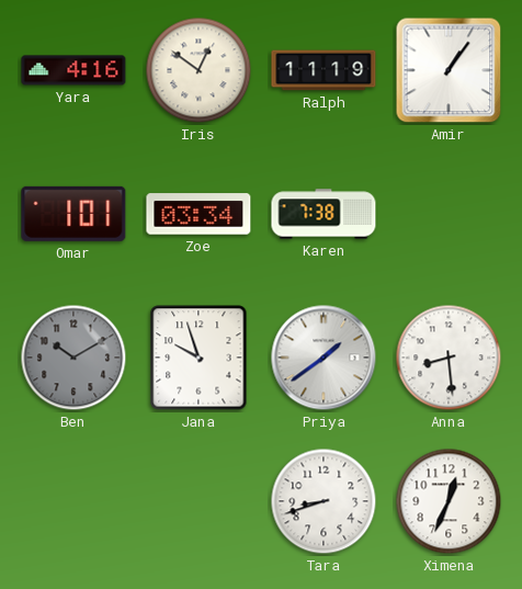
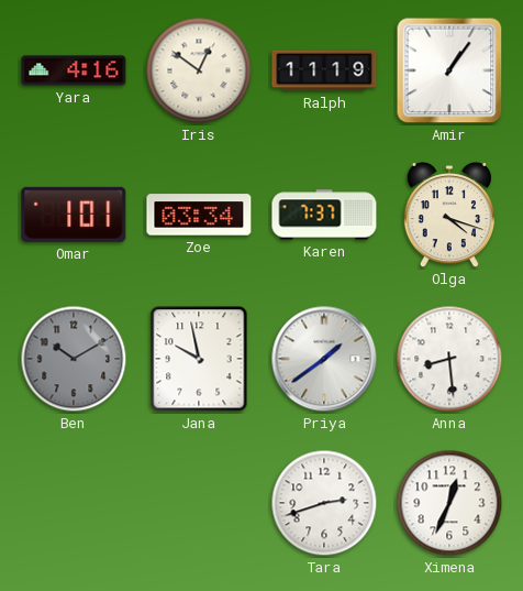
Karen: 7:38 -> 7:37
Olga: none -> 4:18
Jana: 9:57 -> 9:58
Tara: 8:42 -> 2:42
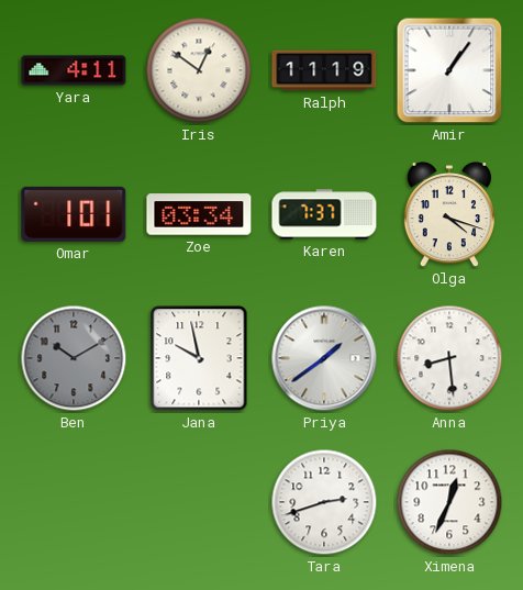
Yara: 4:16 -> 4:11
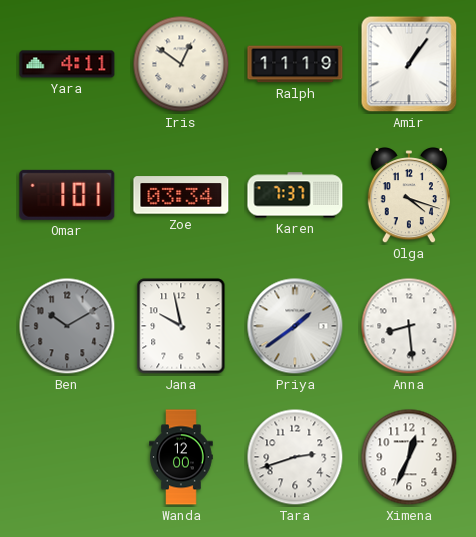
Wanda: none -> 12:00
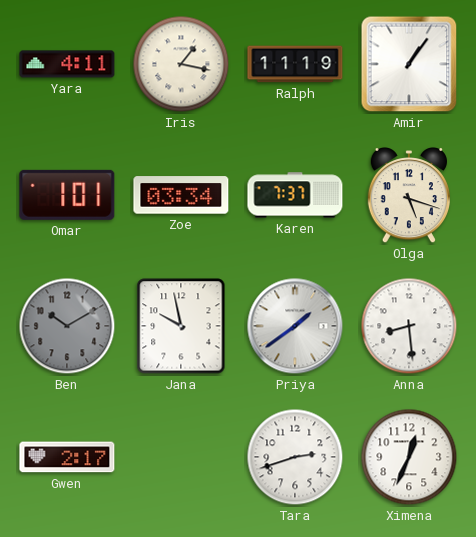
Iris: 12:51 -> 1:17
Olga: 4:18 -> 5:18
Gwen: none -> 2:17
Wanda: 12:00 -> none
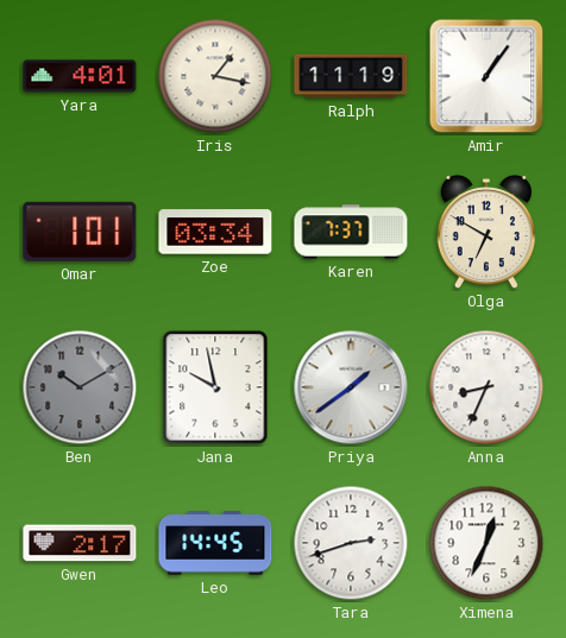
Yara: 4:11 -> 4:01
Olga: 5:18 -> 6:50
Anna: 8:29 -> 8:34
Leo: none -> 14:45
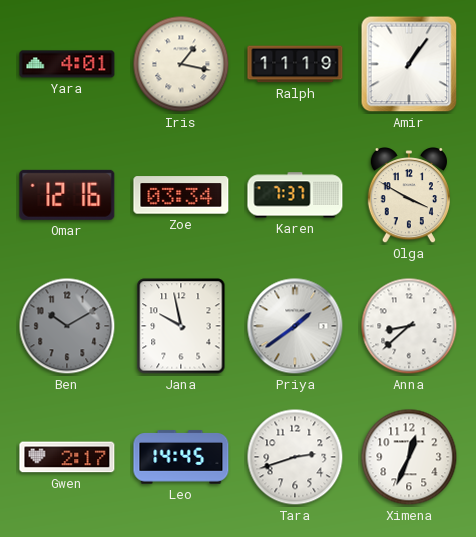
Omar: 1:01 -> 12:16
Olga: 6:50 -> 3:50
Anna: 8:34 -> 8:38
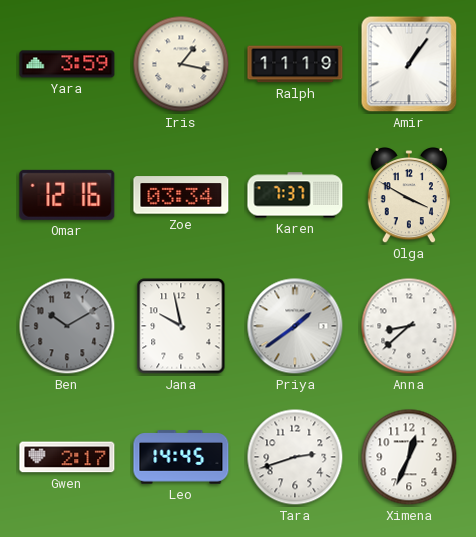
Yara: 4:01 -> 3:59
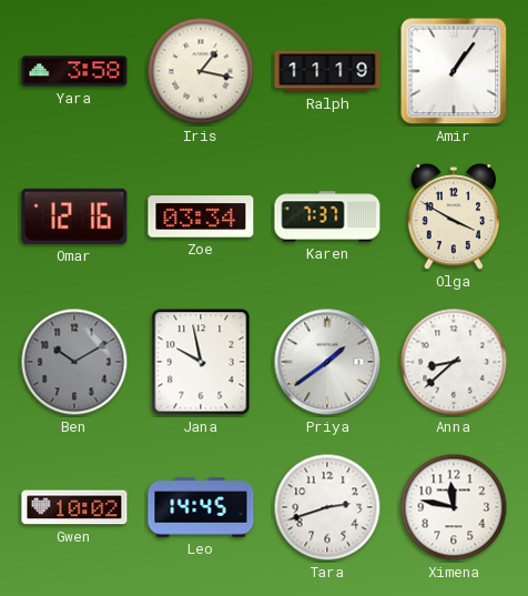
Yara: 3:59 -> 3:58
Gwen: 2:17 -> 10:02
Ximena: 12:34 -> 11:47
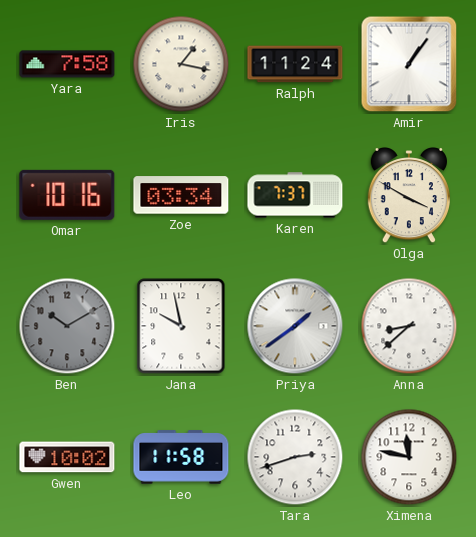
Yara: 3:58 -> 7:58
Ralph: 11:19 -> 11:24
Omar: 12:16 -> 10:16
Leo: 14:45 -> 11:58
